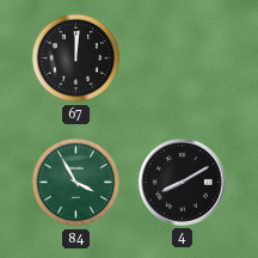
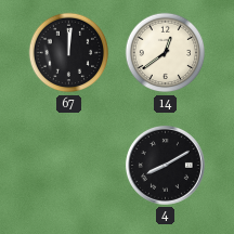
14: none -> 12:39
84: 3:55 -> none
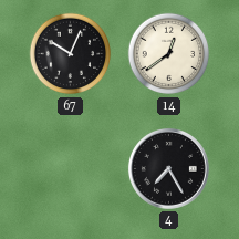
67: 12:01 -> 10:04
4: 8:10 -> 7:25
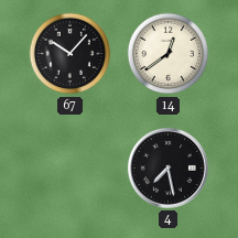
67: 10:04 -> 10:07
4: 7:25 -> 7:28
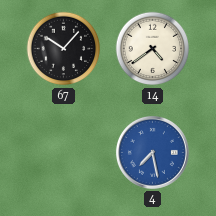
14: 12:39 -> 4:39
4 dial: black -> blue
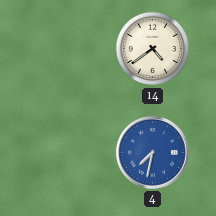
67: 10:07 -> none
4: 7:28 -> 7:32
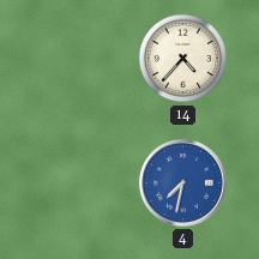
14: 4:39 -> 4:37
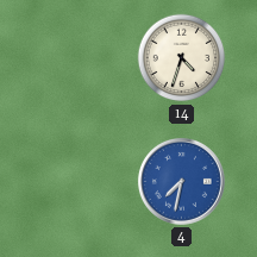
14: 4:37 -> 4:33
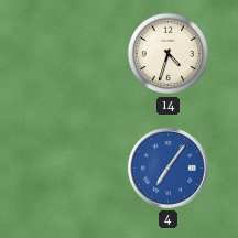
4: 7:32 -> 7:06
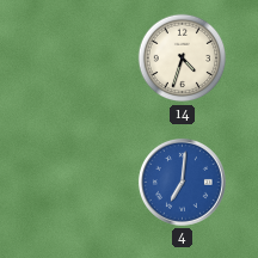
4: 7:06 -> 7:01
